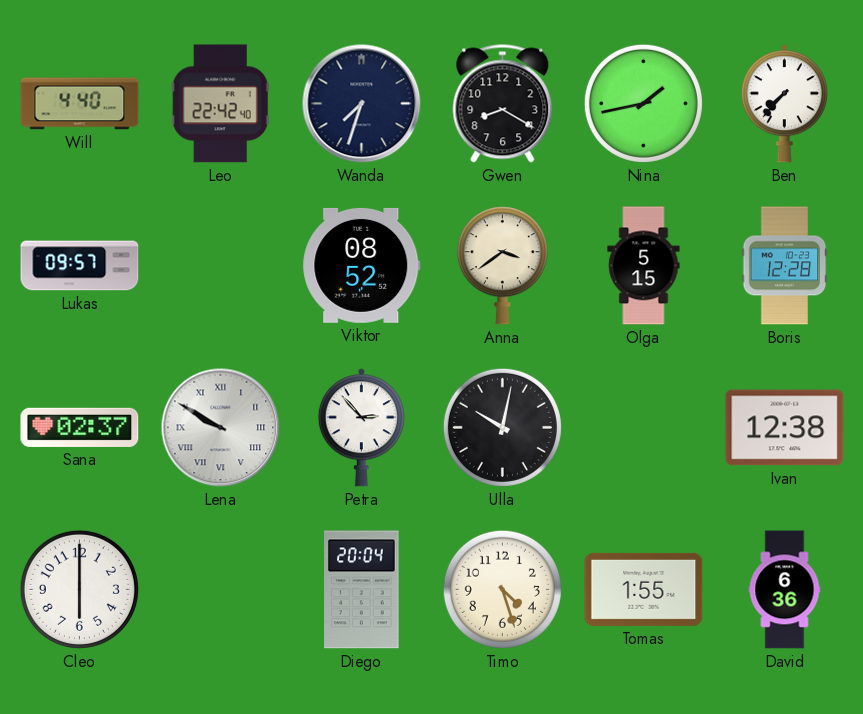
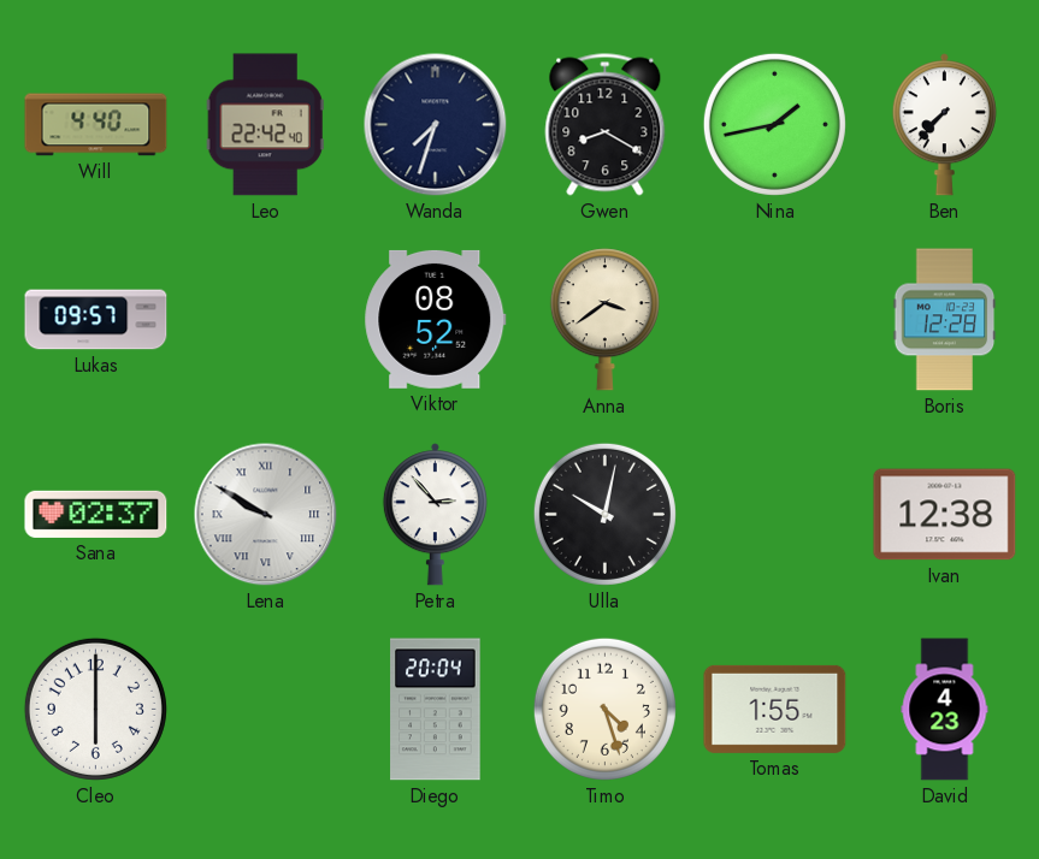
Olga: 5:15 -> none
David: 6:36 -> 4:23
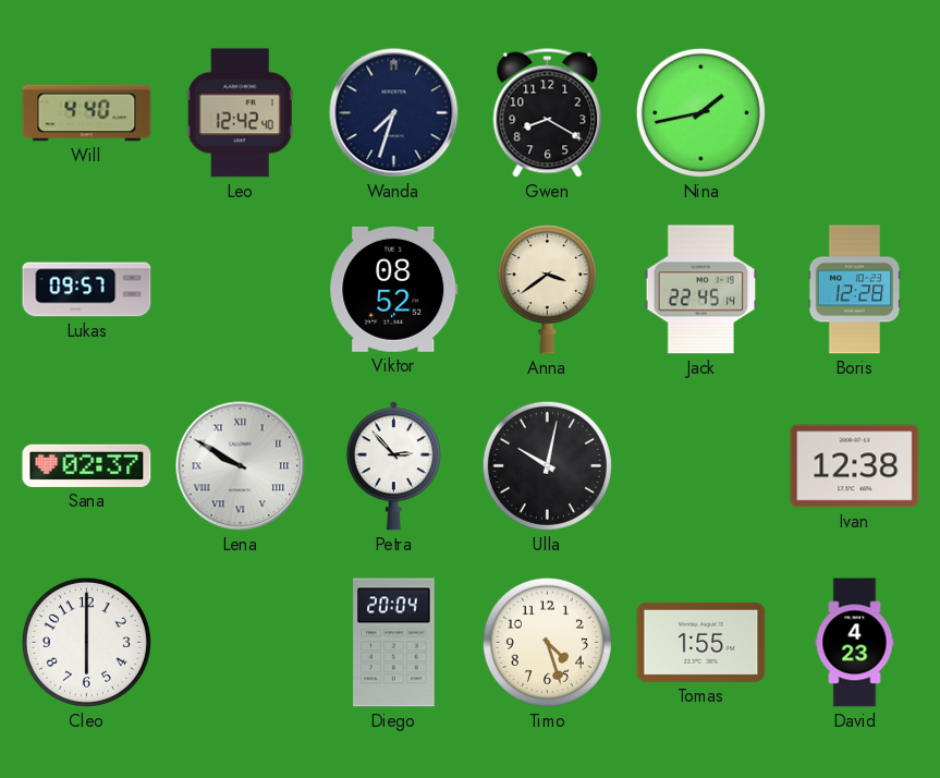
Leo: 22:42 -> 12:42
Ben: 7:37 -> none
Jack: none -> 22:45
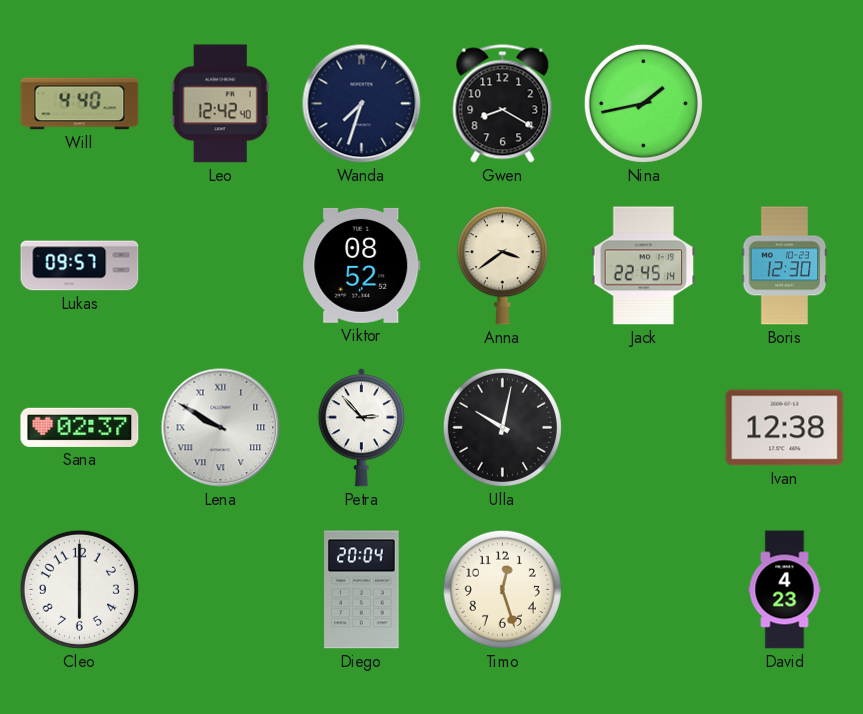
Boris: 12:28 -> 12:30
Timo: 4:27 -> 12:27
Tomas: 1:55 -> none
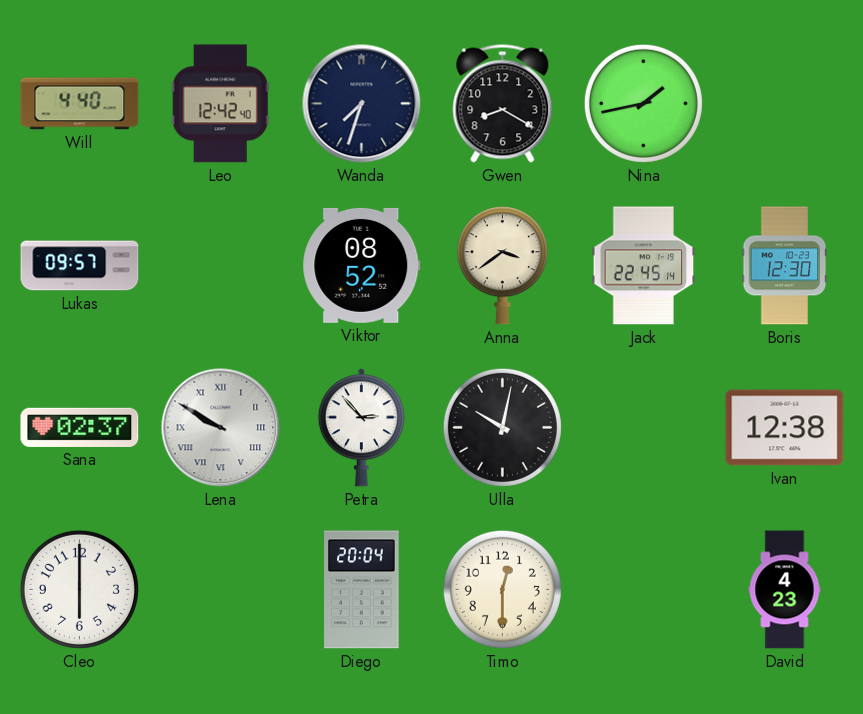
Timo: 12:27 -> 12:30
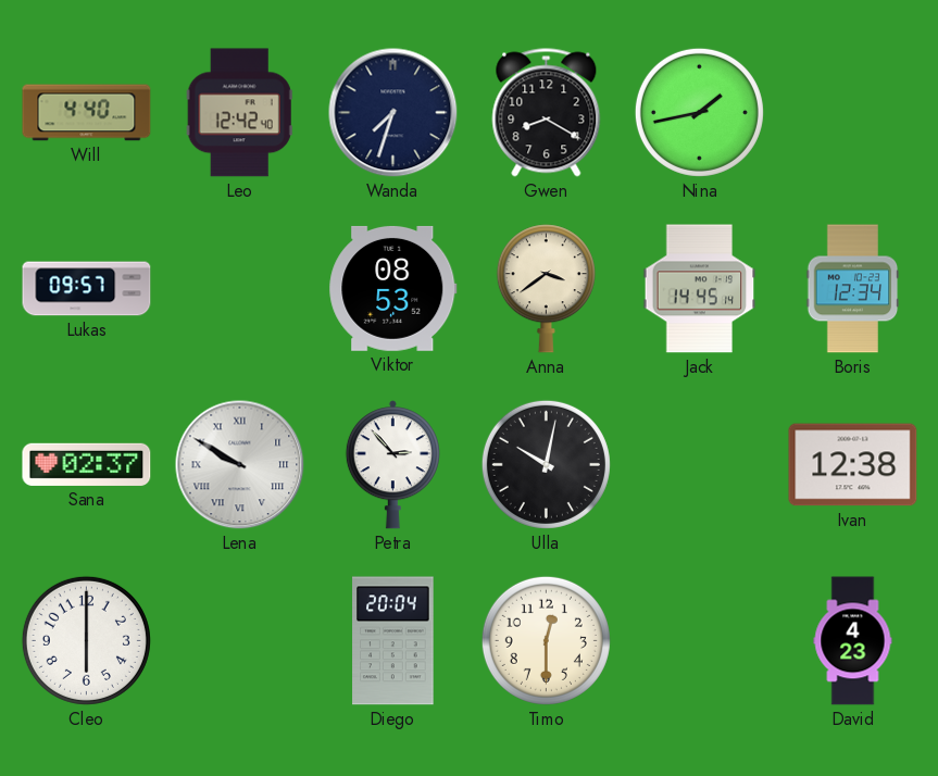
Viktor: 08:52 -> 08:53
Jack: 22:45 -> 14:45
Boris: 12:30 -> 12:34
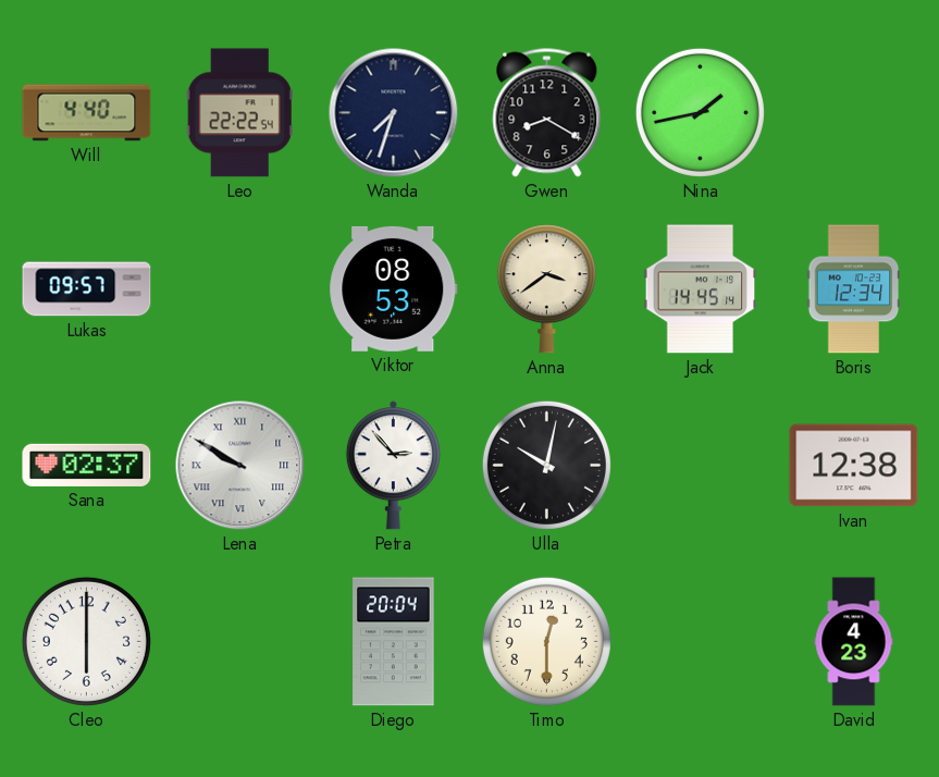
Leo: 12:42 -> 22:22
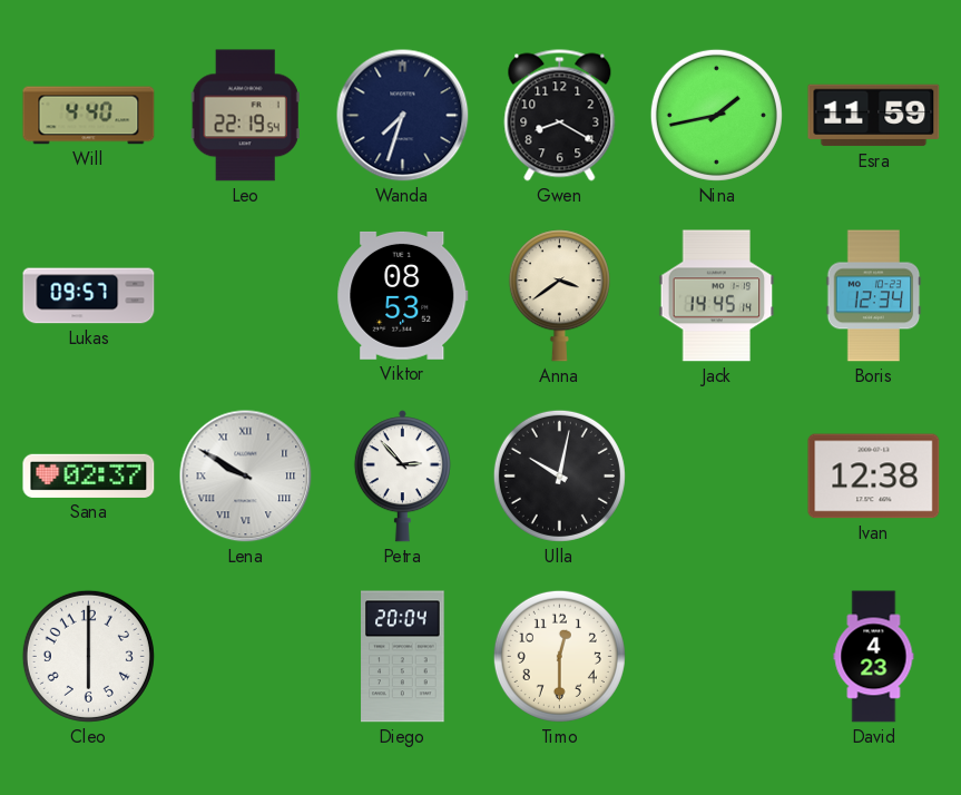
Leo: 22:22 -> 22:19
Esra: none -> 11:59
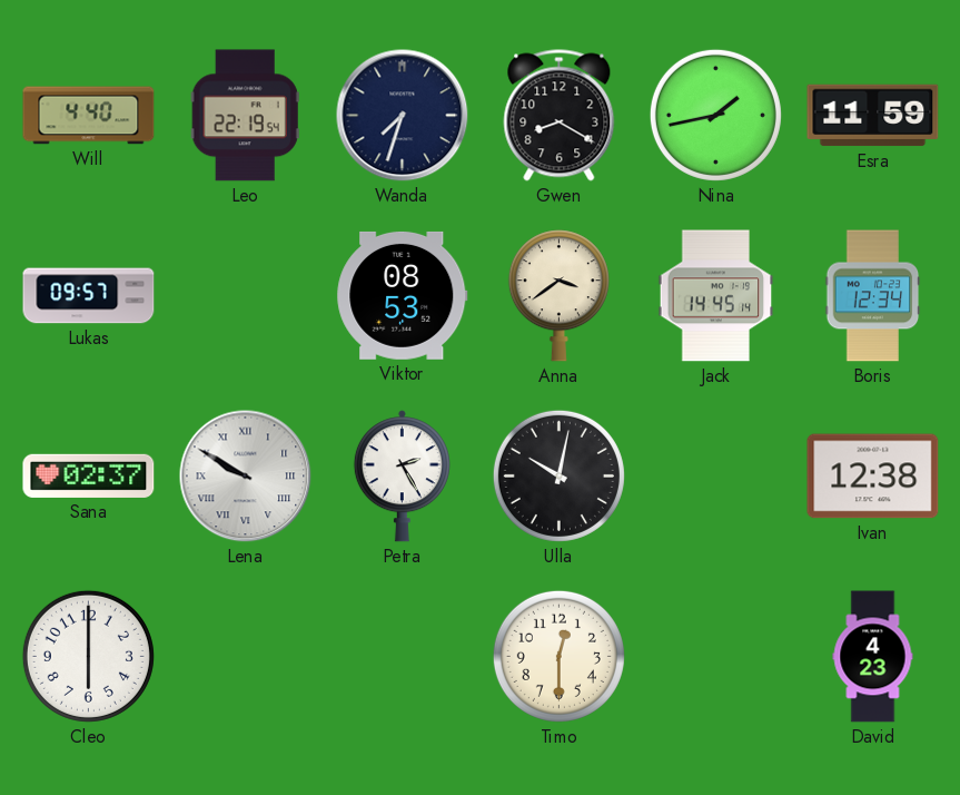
Petra: 2:53 -> 2:25
Diego: 20:04 -> none
